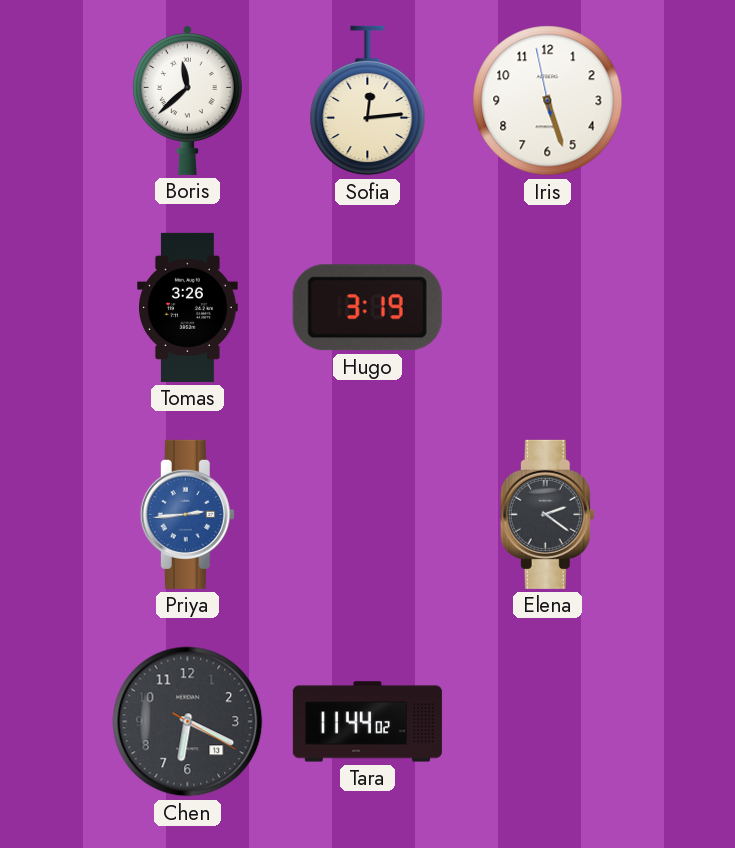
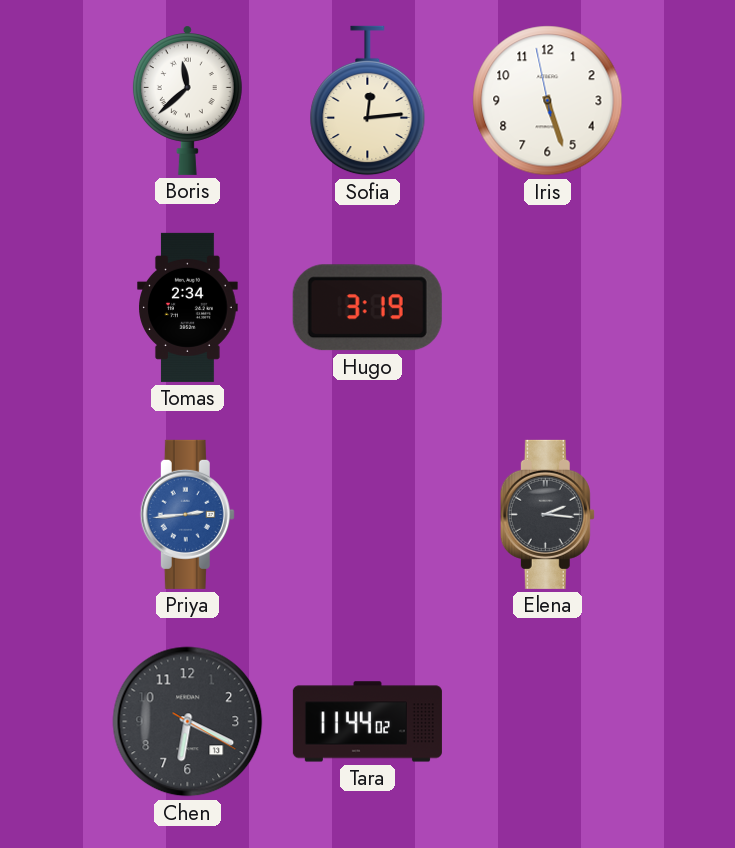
Tomas: 3:26 -> 2:34
Elena: 2:21 -> 2:16
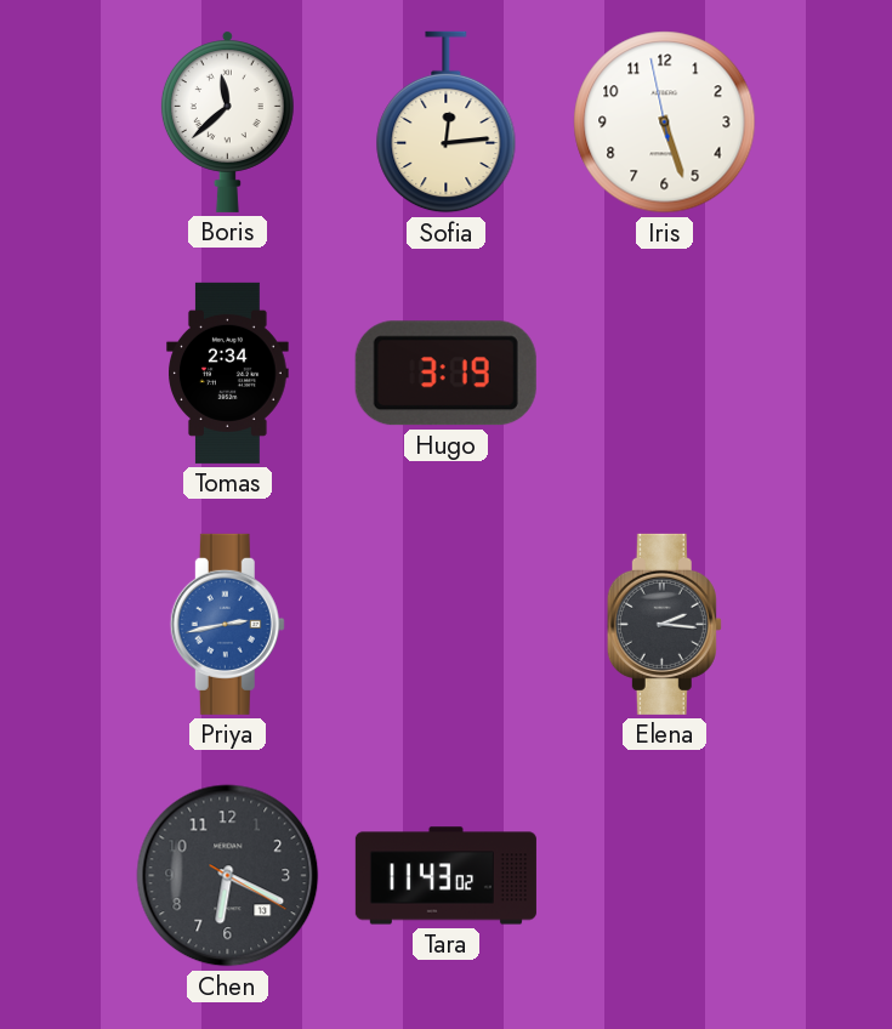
Priya: 2:44 -> 2:43
Tara: 11:44 -> 11:43
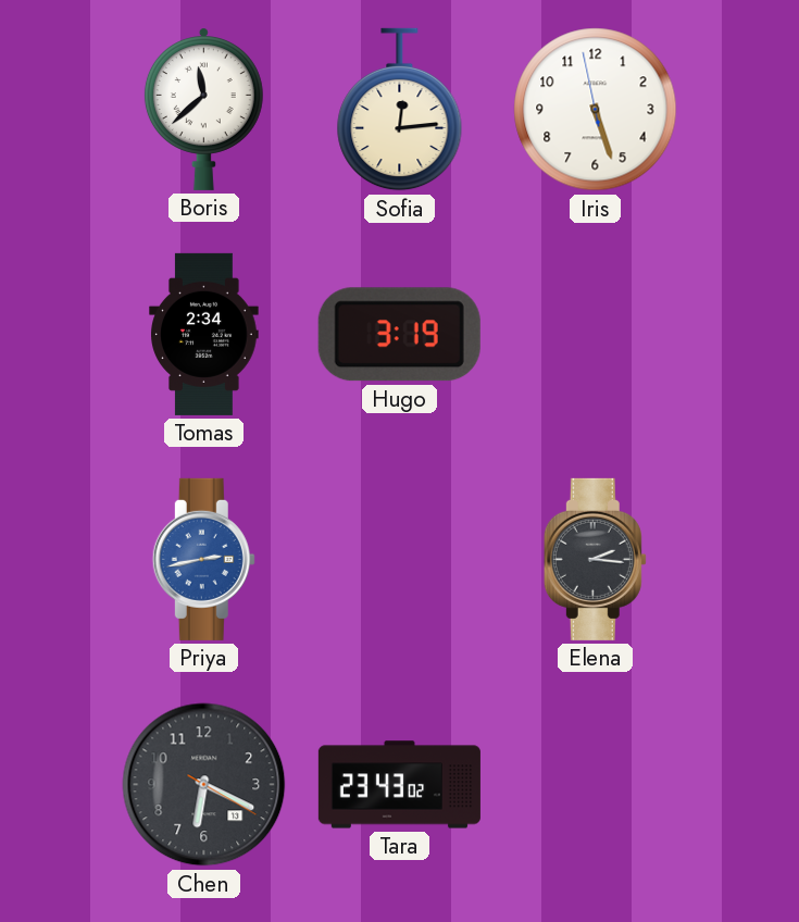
Tara: 11:43 -> 23:43
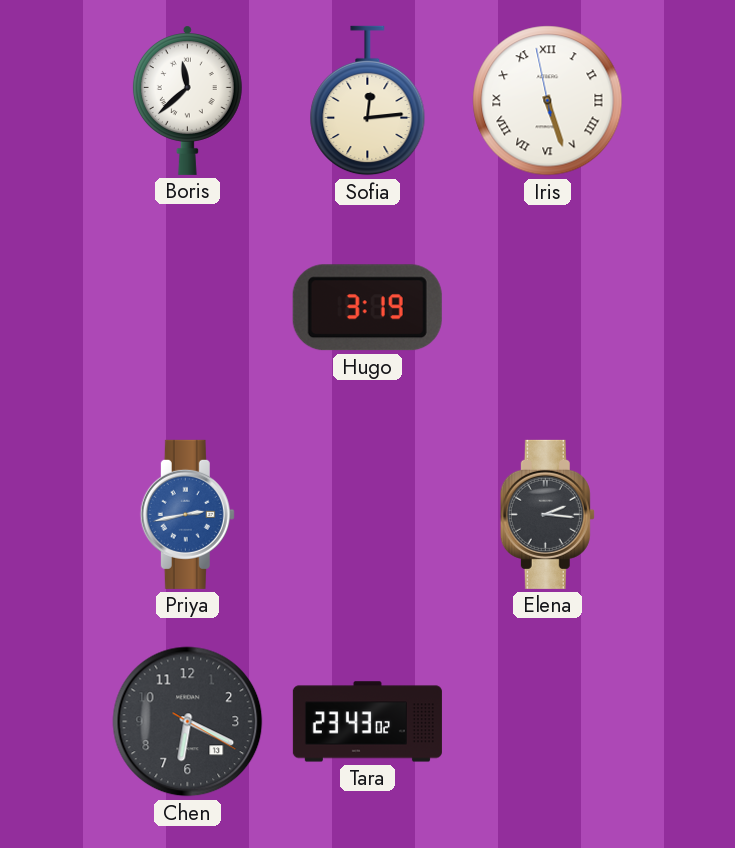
Iris numerals: Arabic -> Roman
Tomas: 2:34 -> none
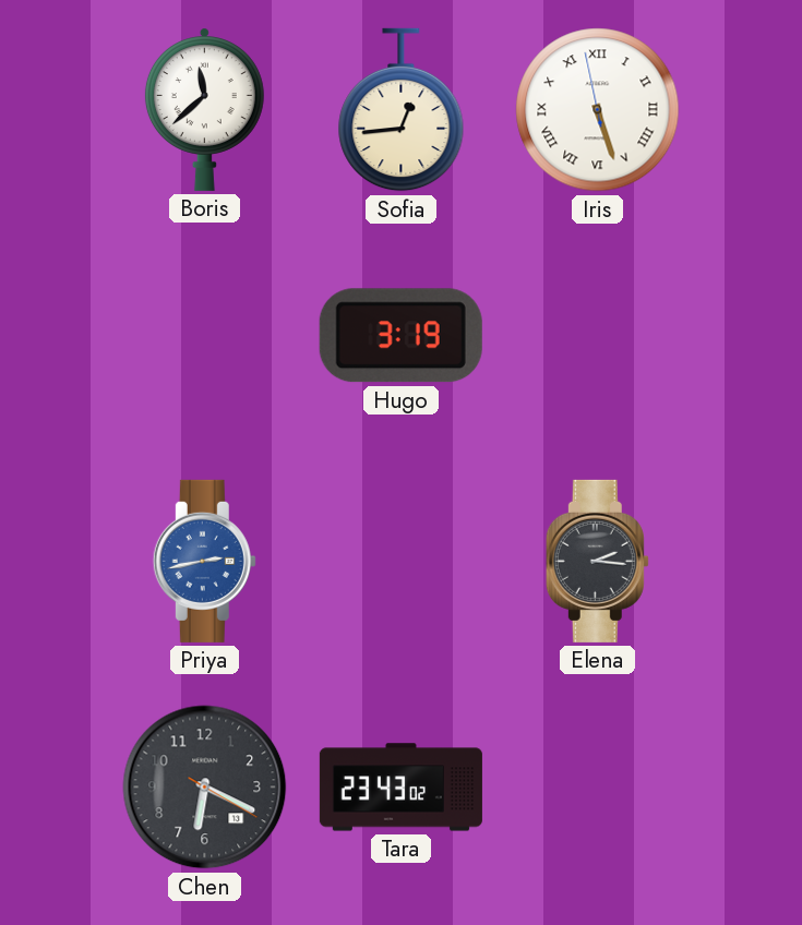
Sofia: 12:14 -> 12:44
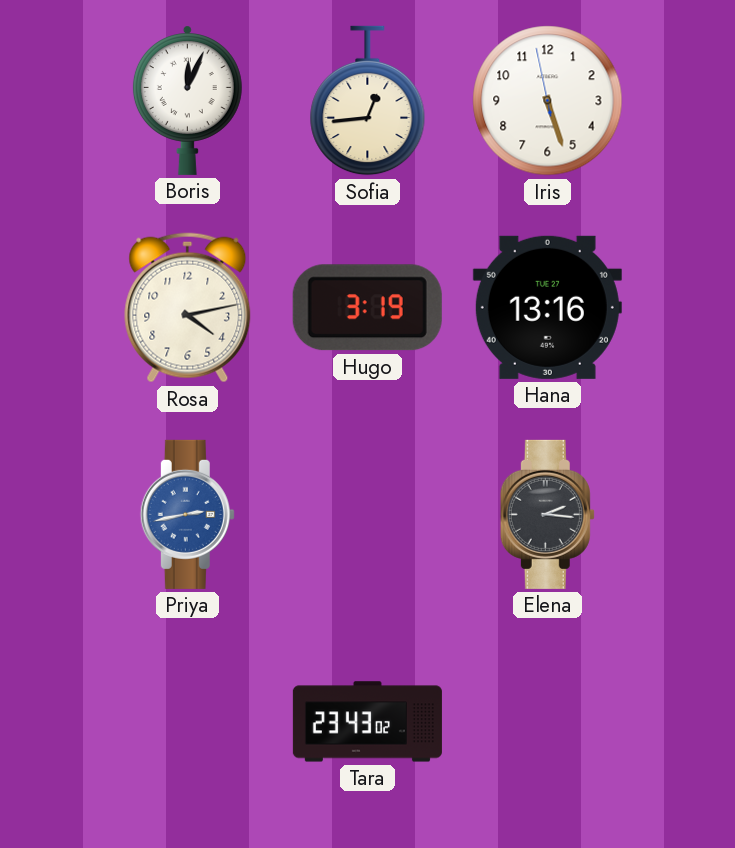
Boris: 11:38 -> 12:04
Iris numerals: Roman -> Arabic
Rosa: none -> 4:13
Hana: none -> 13:16
Chen: 6:19 -> none
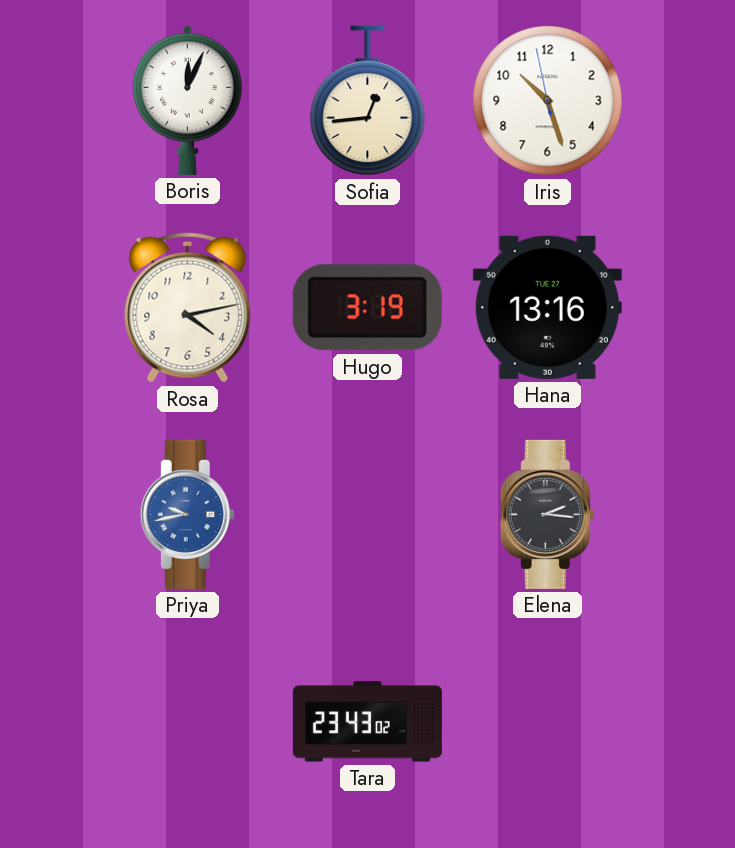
Iris: 5:26 -> 10:26
Priya: 2:43 -> 9:43
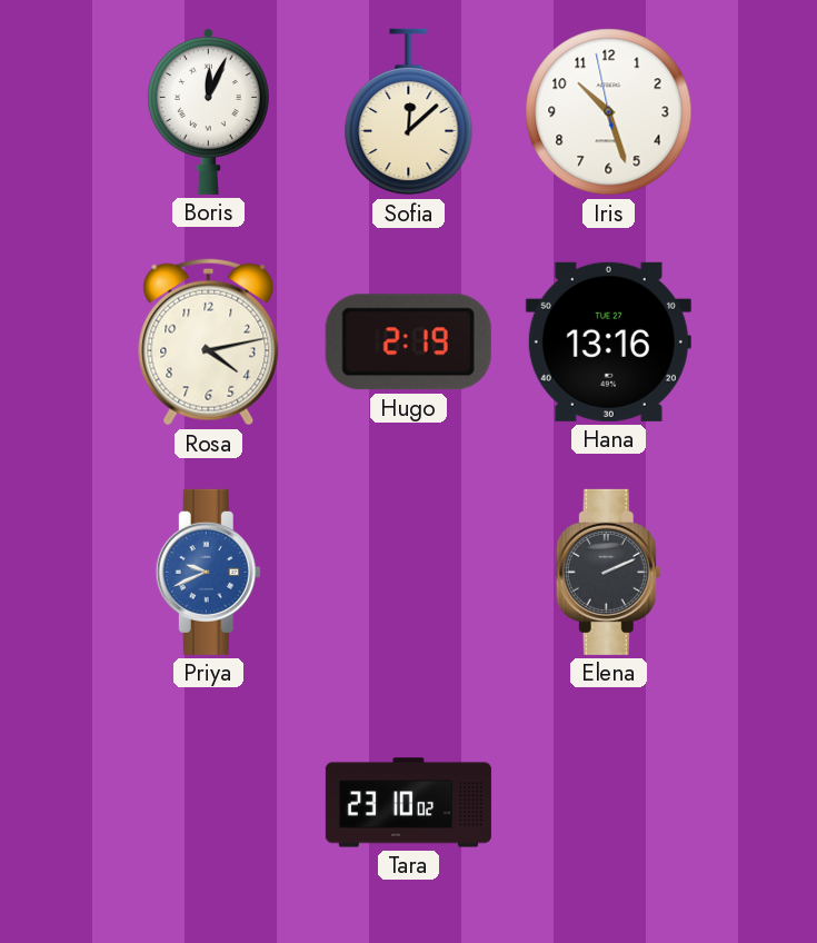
Sofia: 12:44 -> 12:08
Hugo: 3:19 -> 2:19
Priya: 9:43 -> 9:41
Elena: 2:16 -> 2:11
Tara: 23:43 -> 23:10
